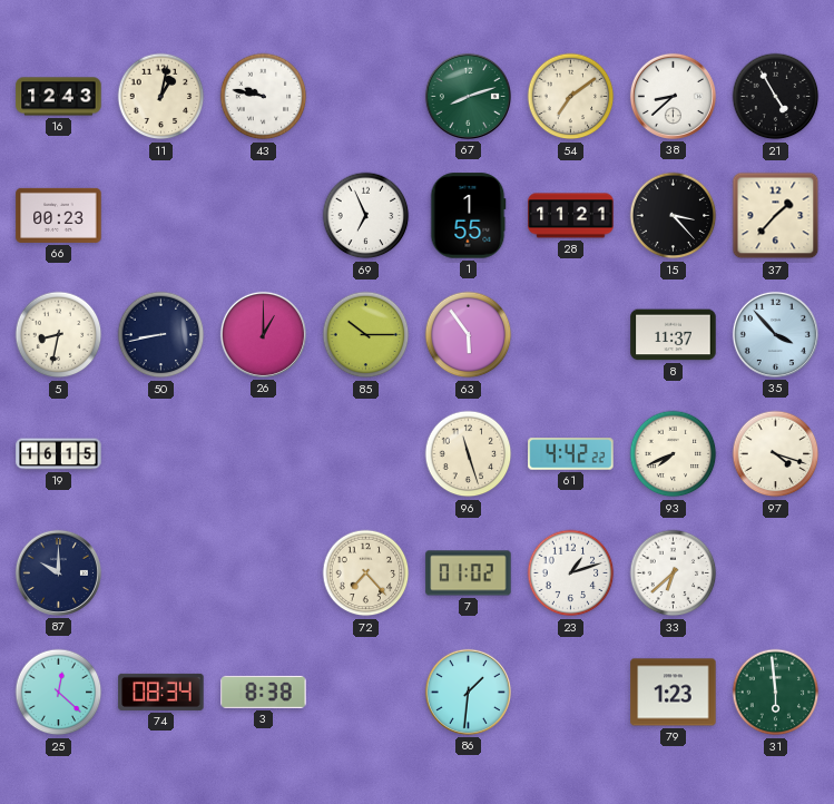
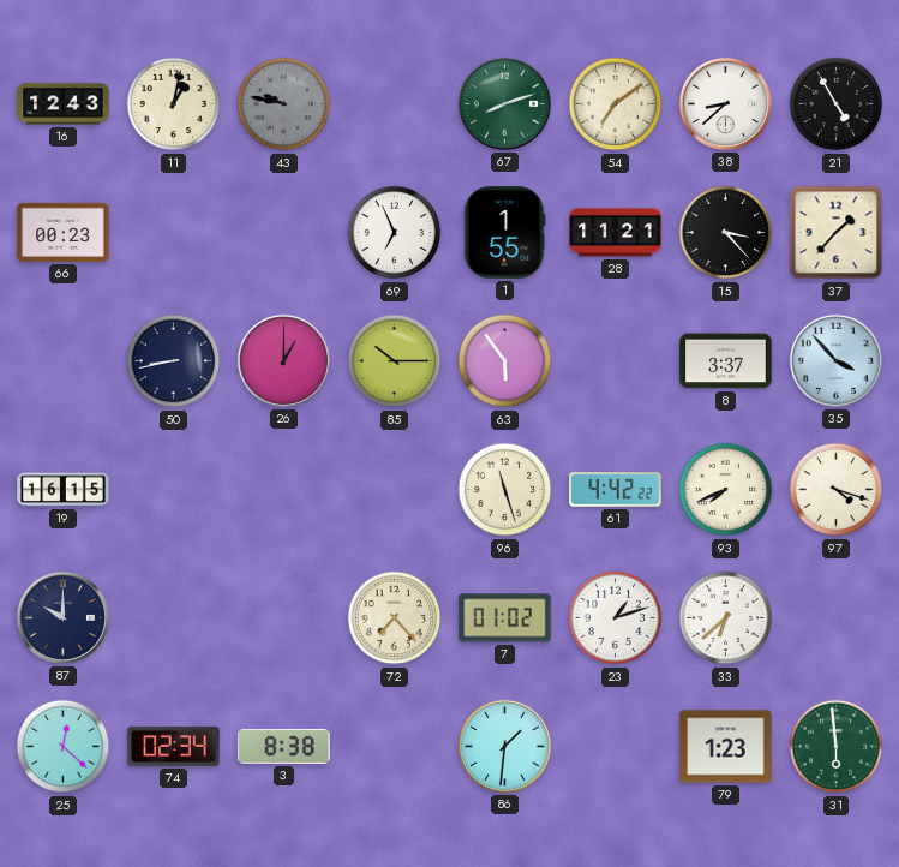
43 dial: white -> grey
5: 8:32 -> none
8: 11:37 -> 3:37
74: 08:34 -> 02:34
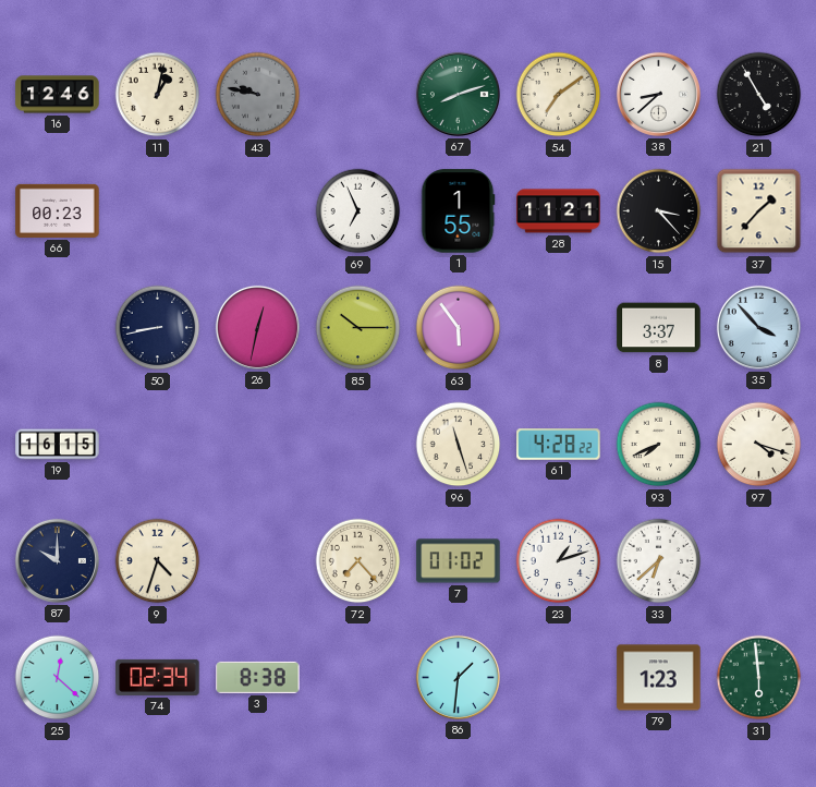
16: 12:43 -> 12:46
26: 1:00 -> 12:32
61: 4:42 -> 4:28
9: none -> 4:33
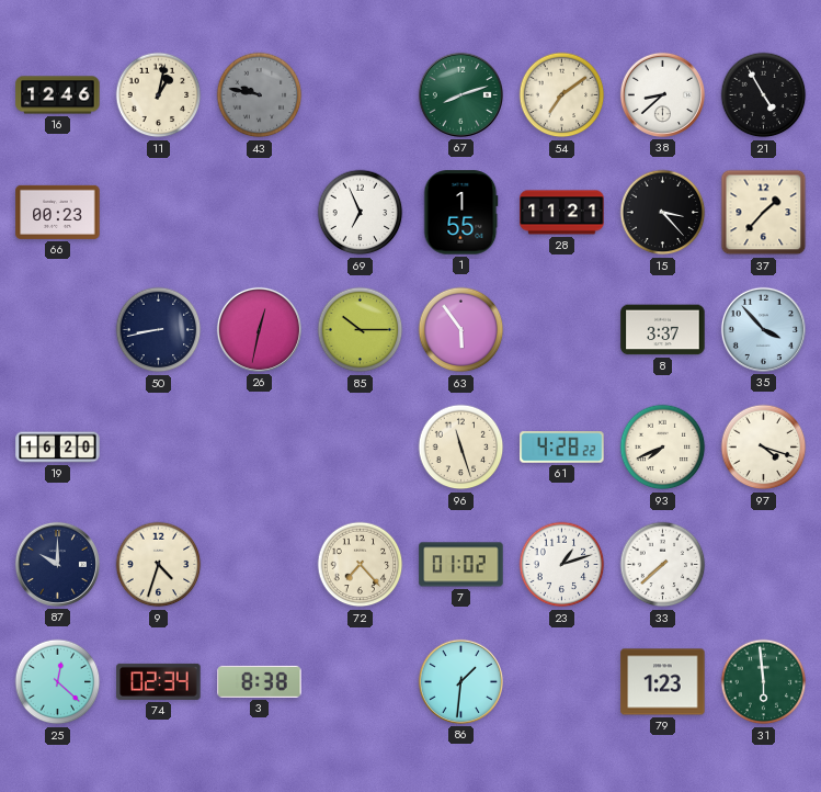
19: 16:15 -> 16:20
33: 6:38 -> 7:38
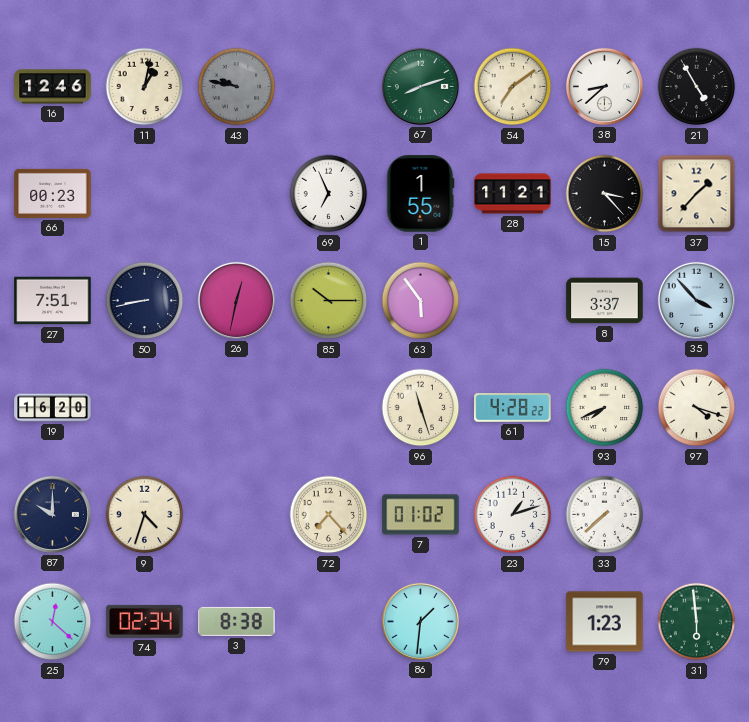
27: none -> 7:51
